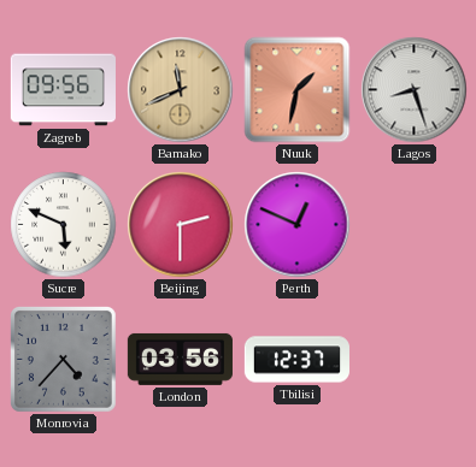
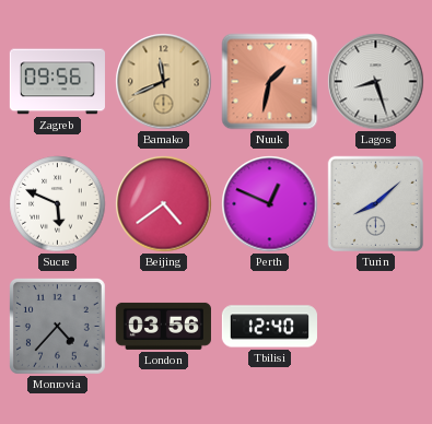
Beijing: 2:30 -> 4:39
Turin: none -> 8:08
Tbilisi: 12:37 -> 12:40
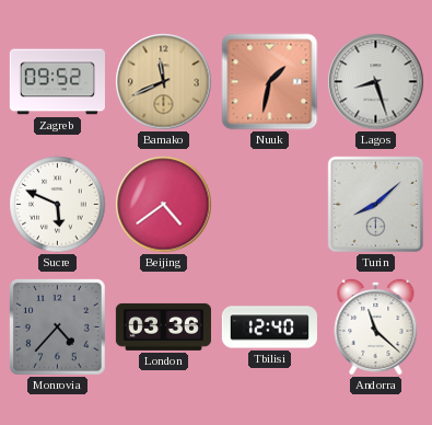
Zagreb: 09:56 -> 09:52
Perth: 12:49 -> none
London: 03:56 -> 03:36
Andorra: none -> 11:22
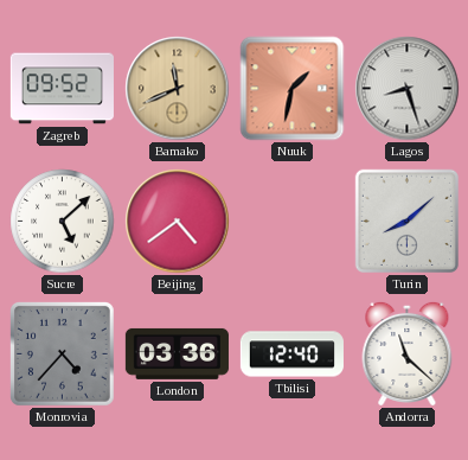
Sucre: 5:49 -> 5:08
